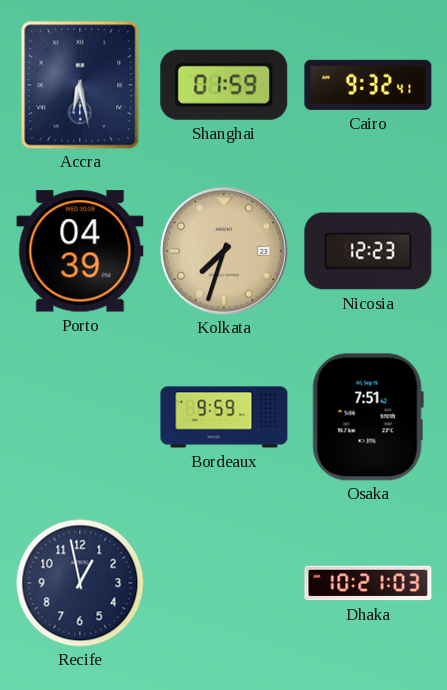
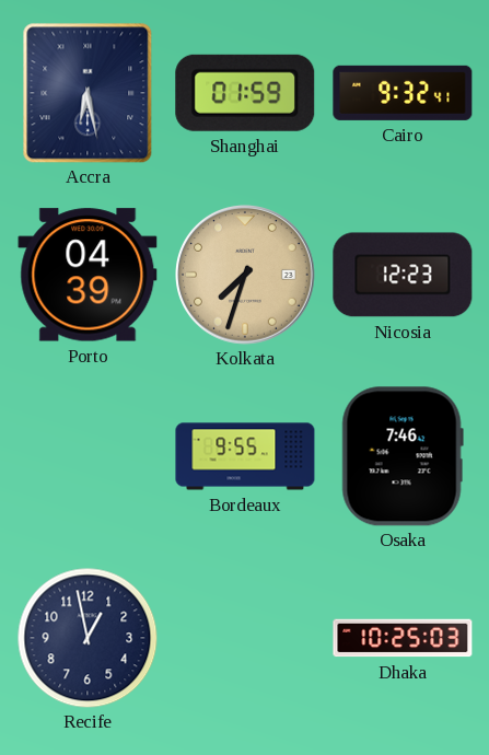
Bordeaux: 9:59 -> 9:55
Osaka: 7:51 -> 7:46
Dhaka: 10:21 -> 10:25
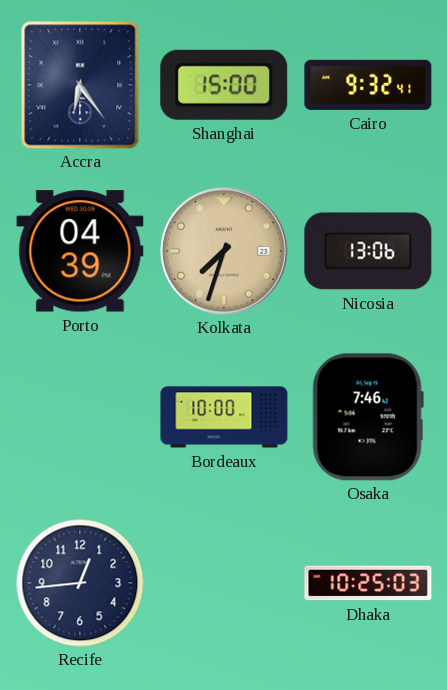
Accra: 6:28 -> 6:24
Shanghai: 01:59 -> 15:00
Nicosia: 12:23 -> 13:06
Bordeaux: 9:55 -> 10:00
Recife: 12:58 -> 12:44
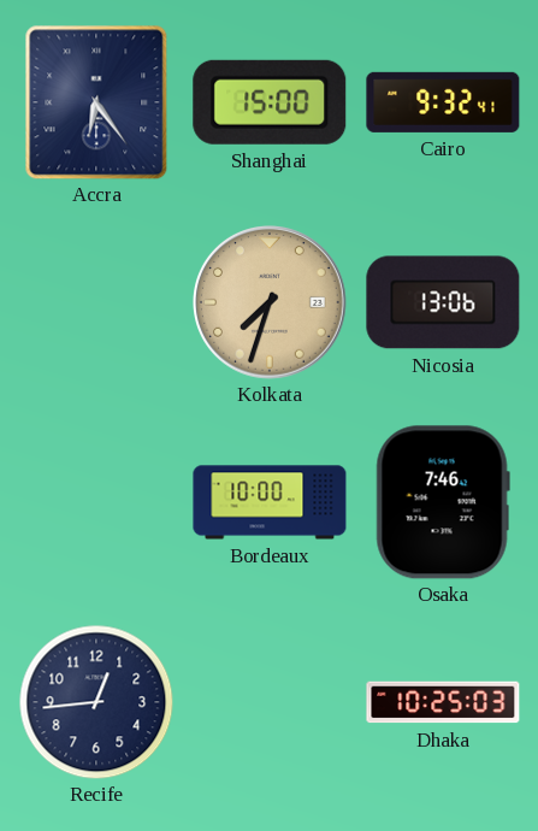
Porto: 04:39 -> none
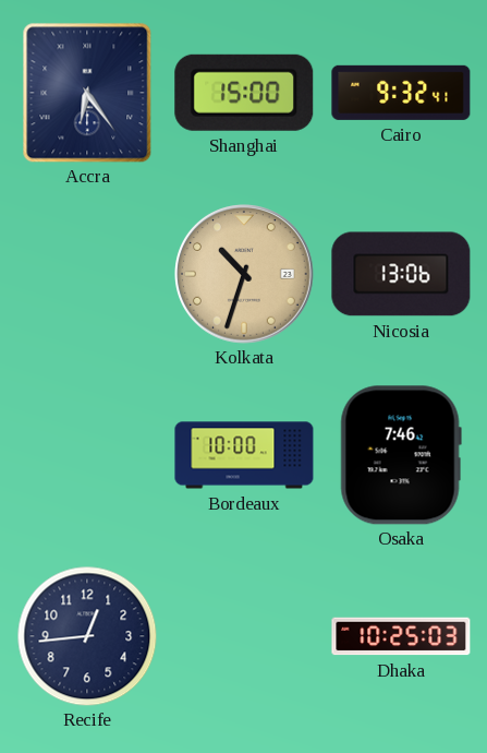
Kolkata: 7:33 -> 10:33
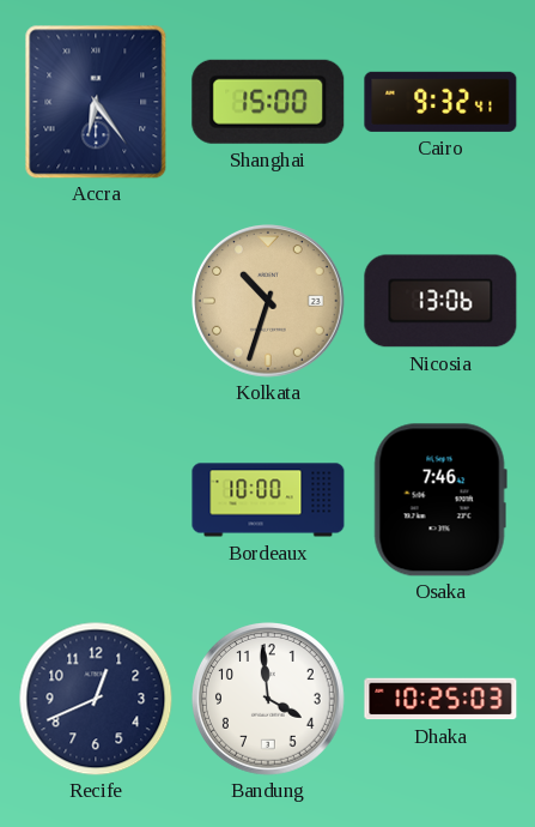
Recife: 12:44 -> 12:41
Bandung: none -> 3:59
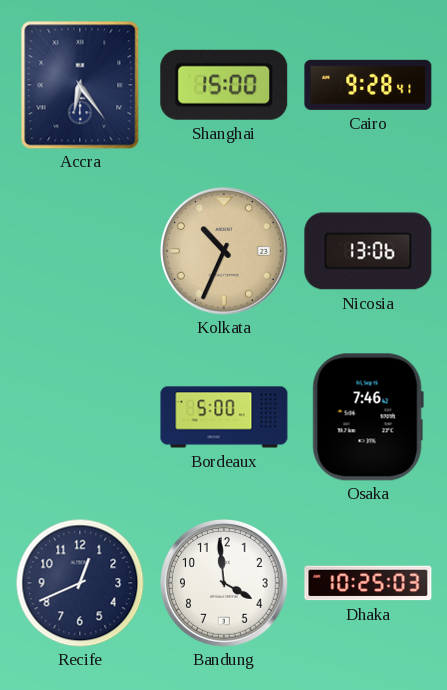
Cairo: 9:32 -> 9:28
Kolkata: 10:33 -> 10:34
Bordeaux: 10:00 -> 5:00
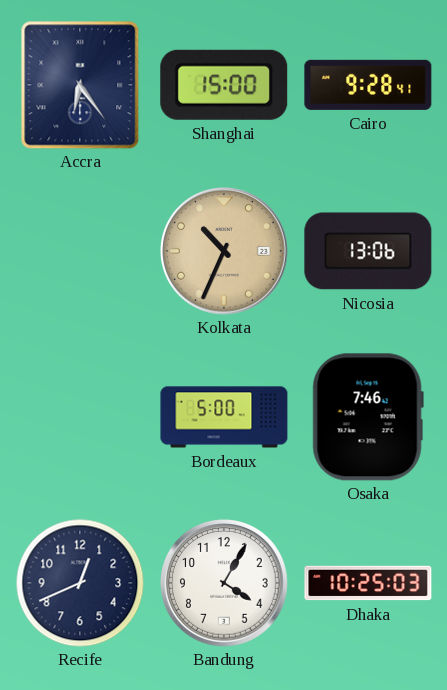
Bandung: 3:59 -> 4:05
